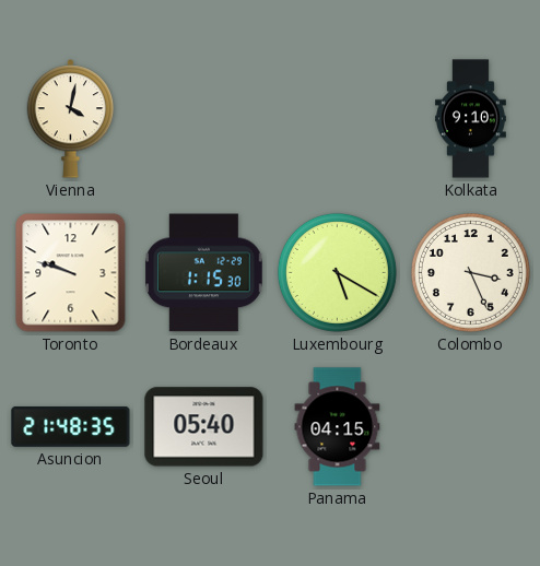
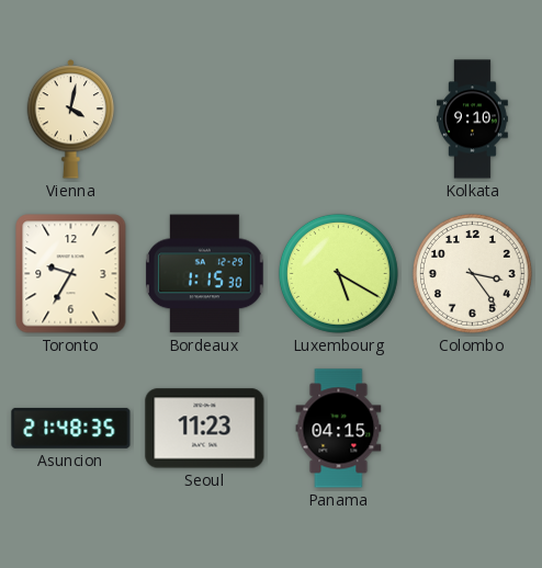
Toronto: 9:48 -> 9:35
Colombo: 3:26 -> 3:24
Seoul: 05:40 -> 11:23
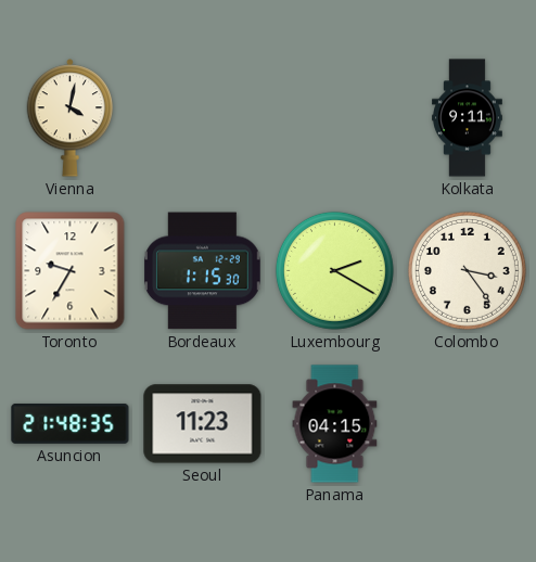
Kolkata: 9:10 -> 9:11
Luxembourg: 5:20 -> 2:20
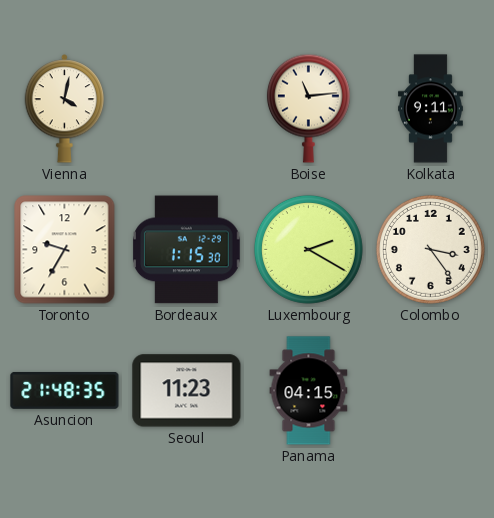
Boise: none -> 11:14
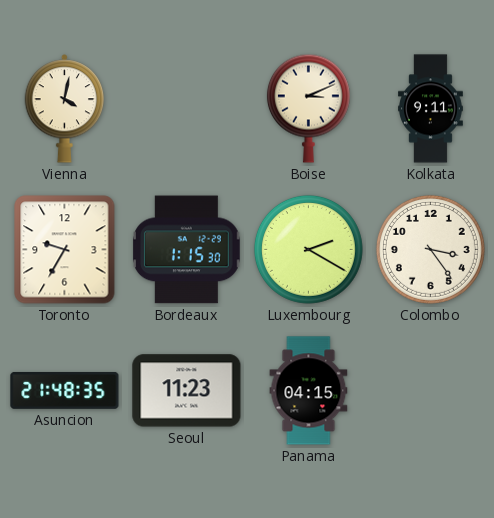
Boise: 11:14 -> 3:11
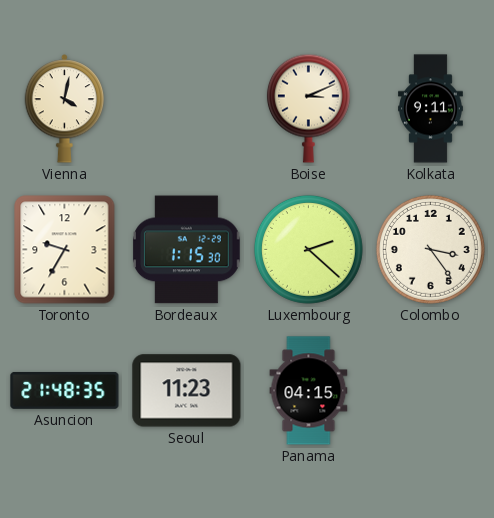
Luxembourg: 2:20 -> 2:22
